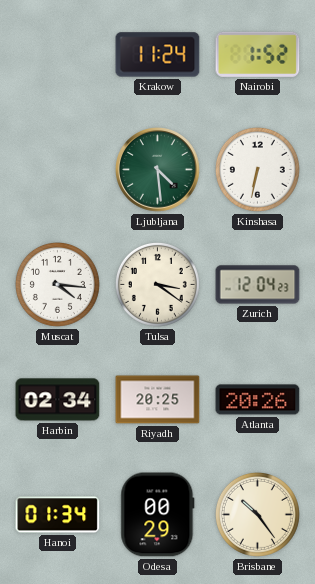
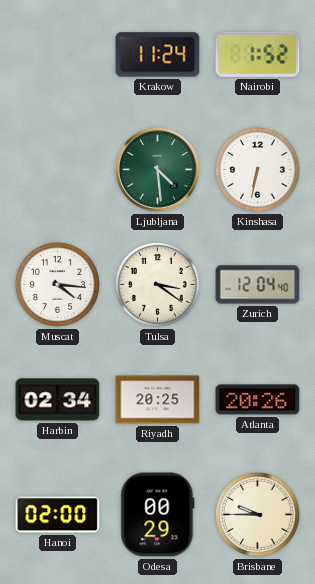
Zurich: 12:04:23 -> 12:04:40
Hanoi: 01:34 -> 02:00
Brisbane: 10:24 -> 9:45
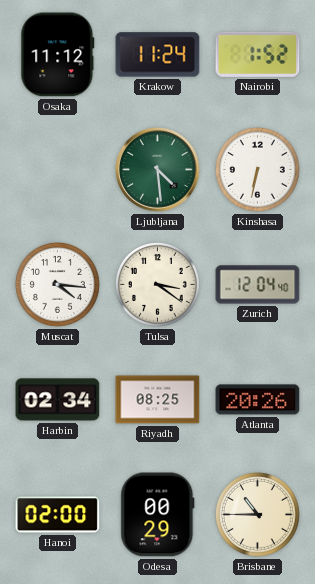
Osaka: none -> 11:12
Riyadh: 20:25 -> 08:25
Brisbane: 9:45 -> 10:45
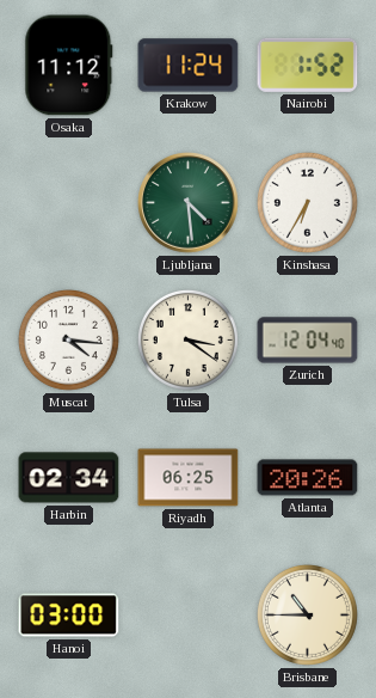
Kinshasa: 6:32 -> 6:35
Riyadh: 08:25 -> 06:25
Hanoi: 02:00 -> 03:00
Odesa: 00:29 -> none
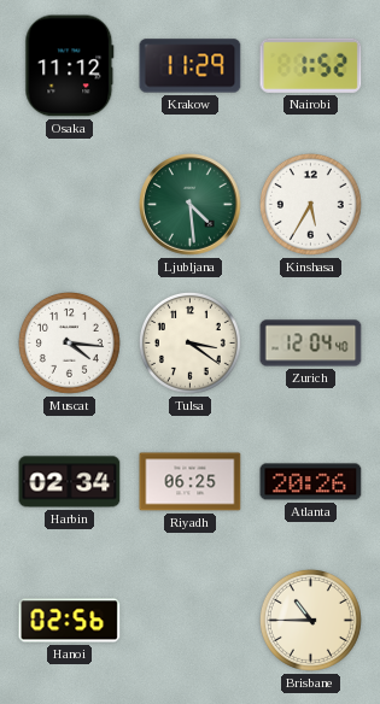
Krakow: 11:24 -> 11:29
Kinshasa: 6:35 -> 5:35
Hanoi: 03:00 -> 02:56
